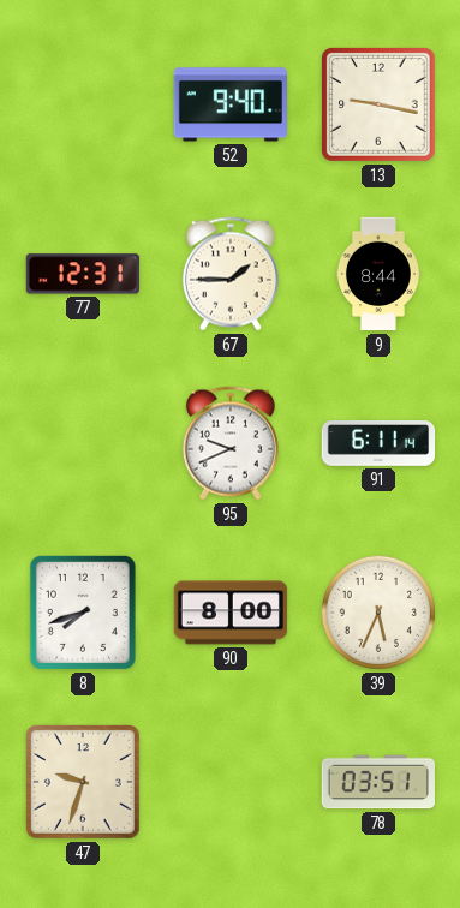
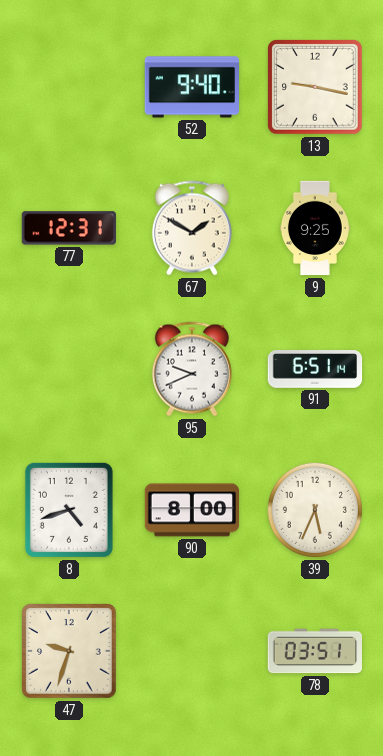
67: 1:45 -> 1:50
9: 8:44 -> 9:25
91: 6:11 -> 6:51
8: 7:42 -> 4:42
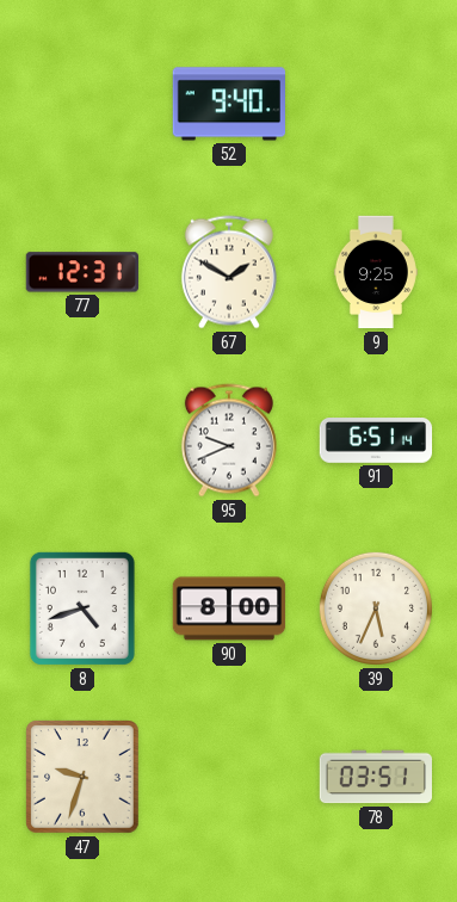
13: 9:17 -> none
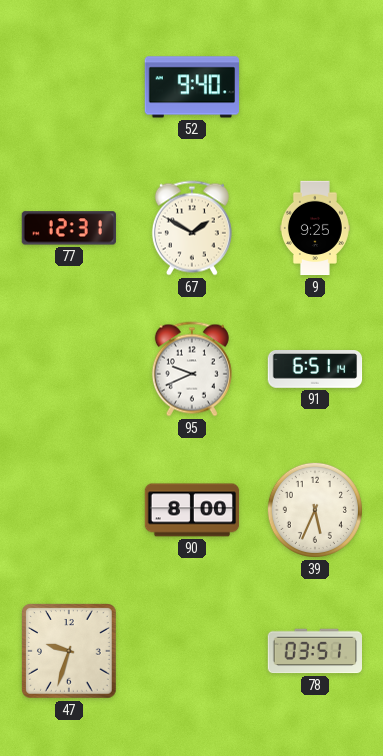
8: 4:42 -> none
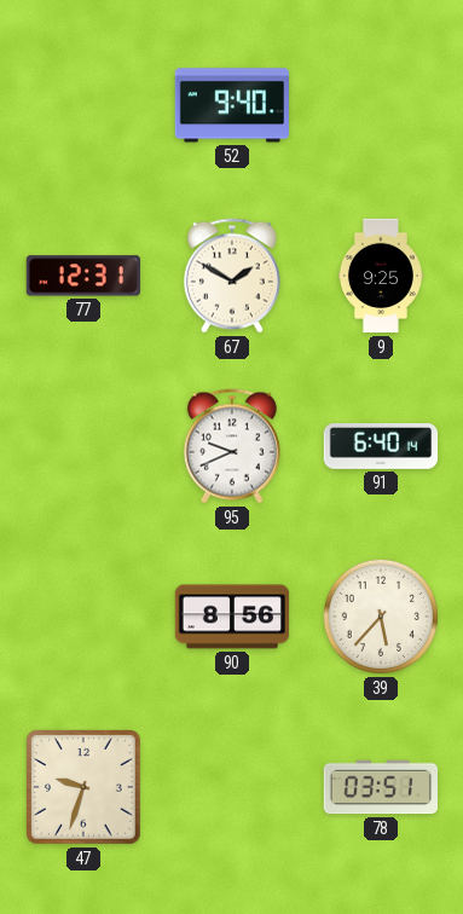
91: 6:51 -> 6:40
90: 8:00 -> 8:56
39: 5:34 -> 5:37
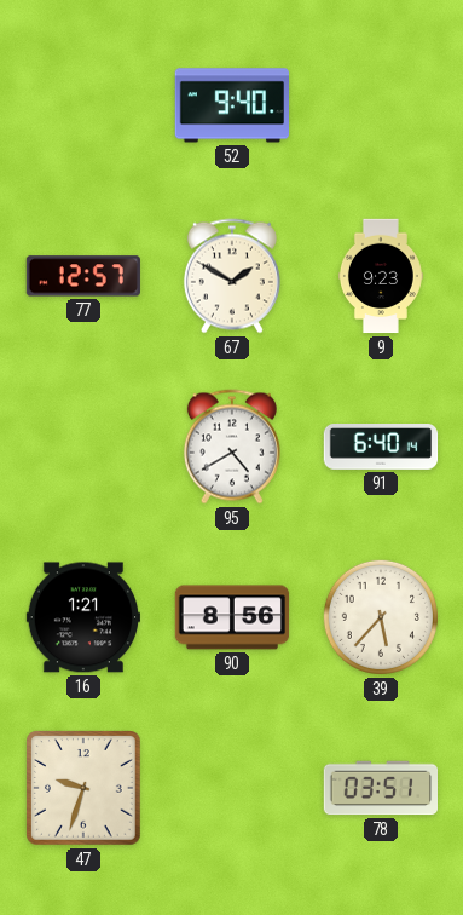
77: 12:31 -> 12:57
9: 9:25 -> 9:23
95: 9:41 -> 4:40
16: none -> 1:21
